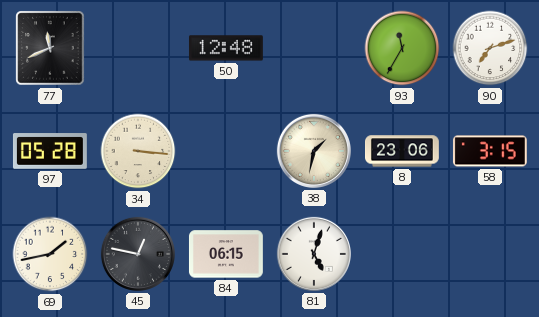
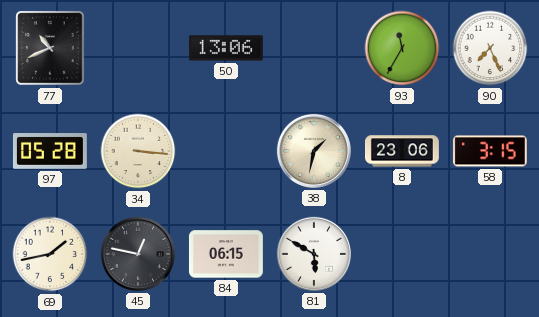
77: 11:41 -> 10:41
50: 12:48 -> 13:06
90: 7:12 -> 7:26
81: 5:03 -> 5:50
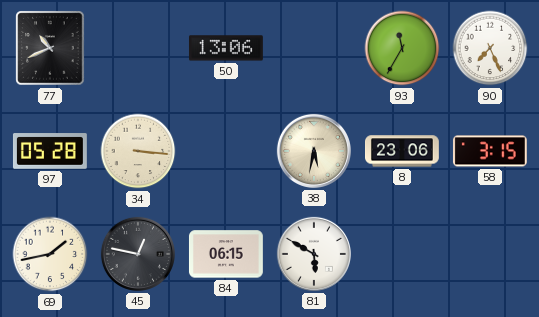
38: 1:32 -> 5:32
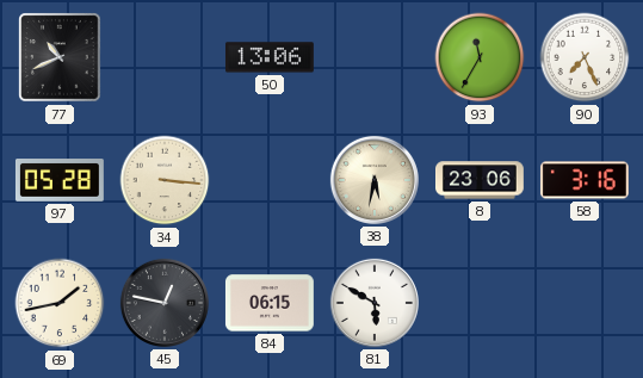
58: 3:15 -> 3:16
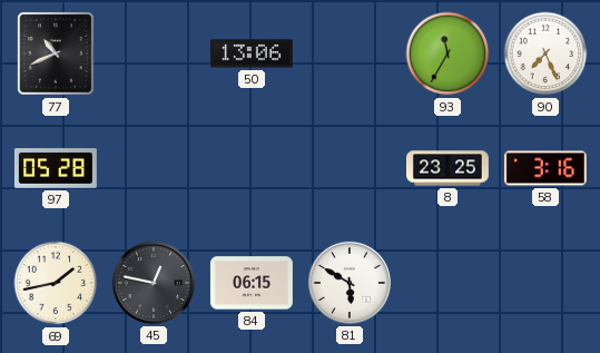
34: 3:16 -> none
38: 5:32 -> none
8: 23:06 -> 23:25
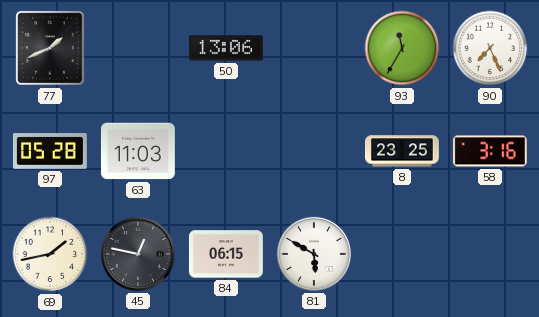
77: 10:41 -> 1:41
63: none -> 11:03
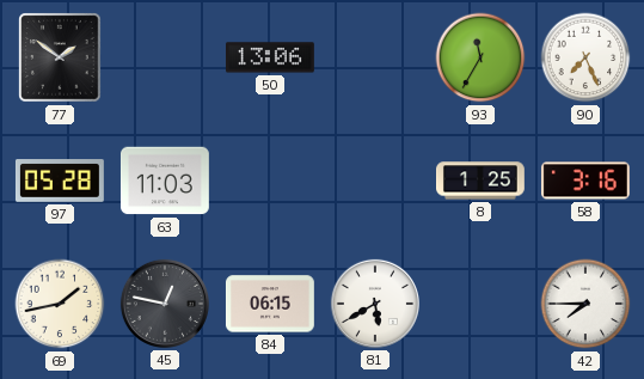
77: 1:41 -> 1:51
8: 23:25 -> 1:25
81: 5:50 -> 5:40
42: none -> 7:45
